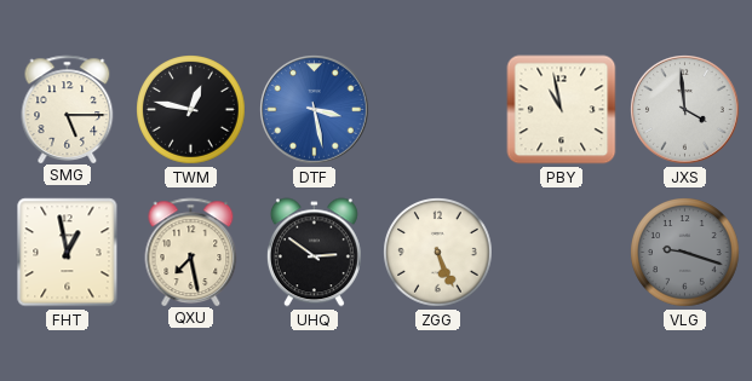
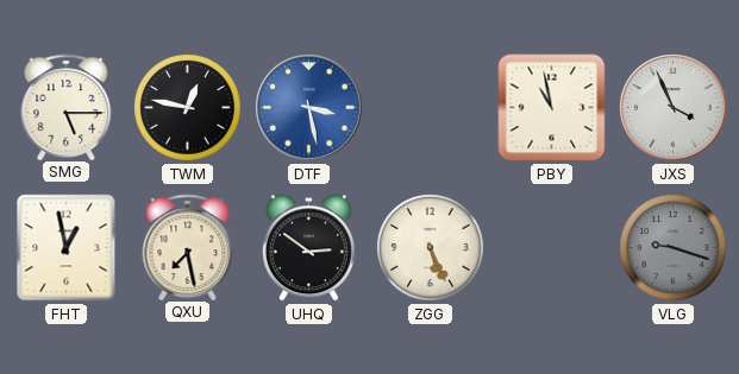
JXS: 3:59 -> 3:56
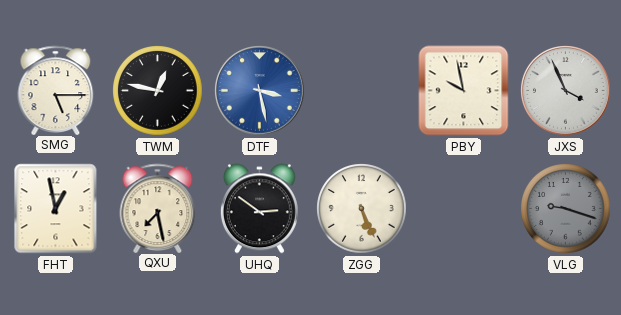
PBY: 10:58 -> 9:58
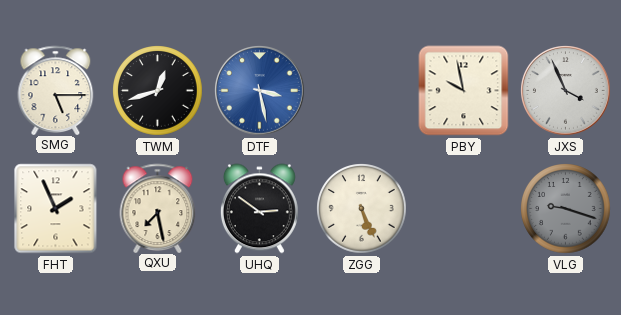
TWM: 12:47 -> 12:42
FHT: 12:58 -> 1:56
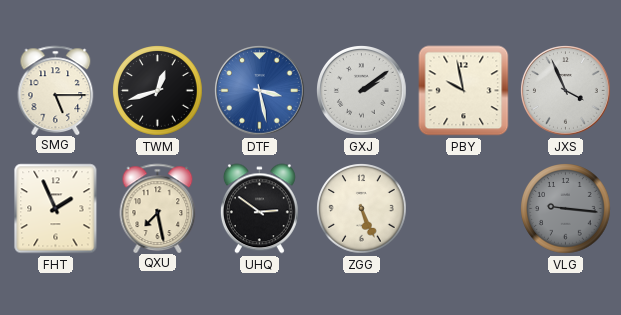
GXJ: none -> 2:09
VLG: 9:18 -> 9:16
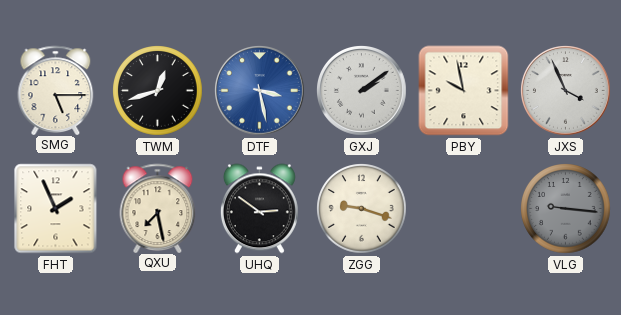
ZGG: 5:26 -> 9:18
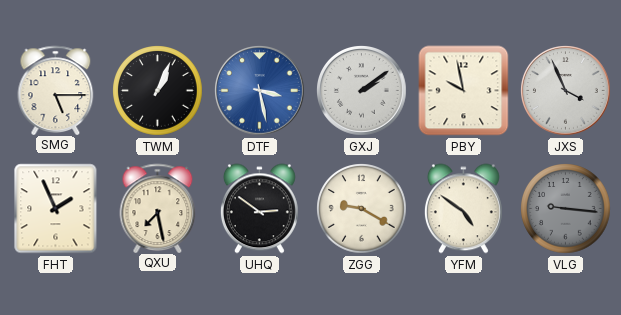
TWM: 12:42 -> 1:04
ZGG: 9:18 -> 9:20
YFM: none -> 4:51
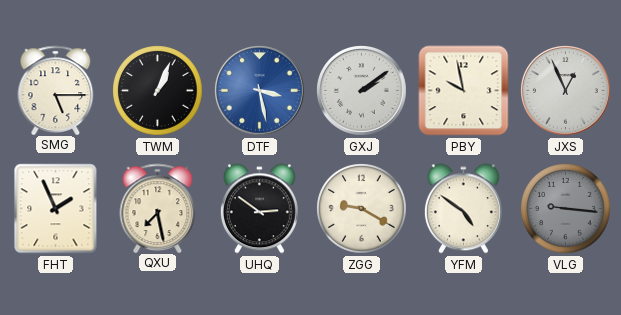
JXS: 3:56 -> 12:56
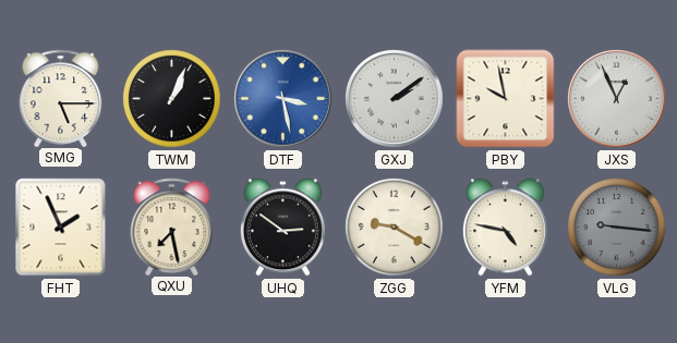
YFM: 4:51 -> 4:47
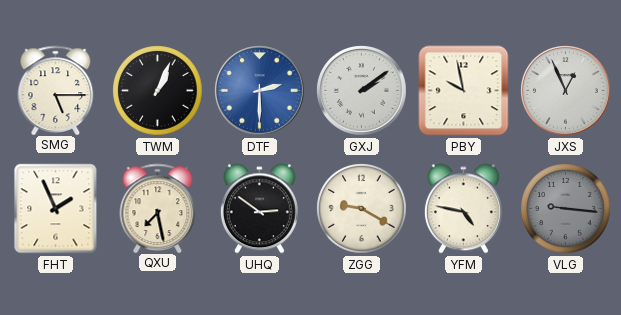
DTF: 3:28 -> 2:30
